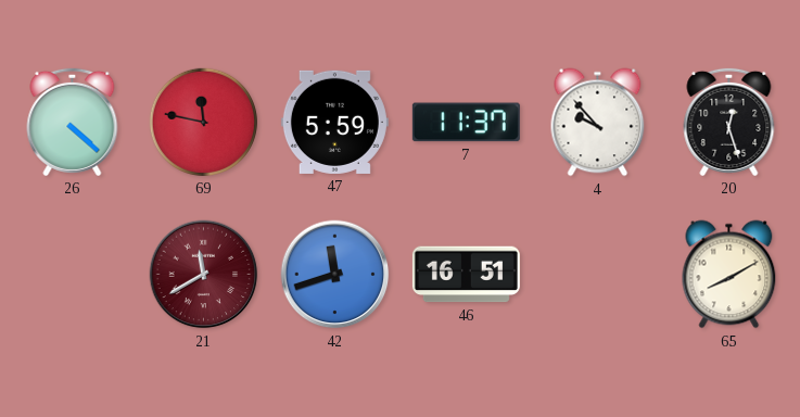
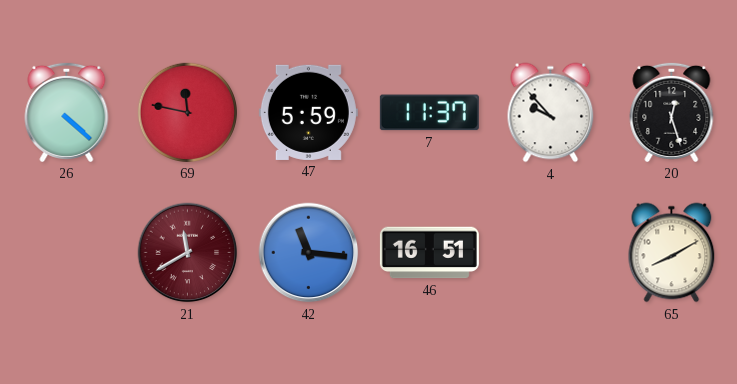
42: 11:42 -> 11:16
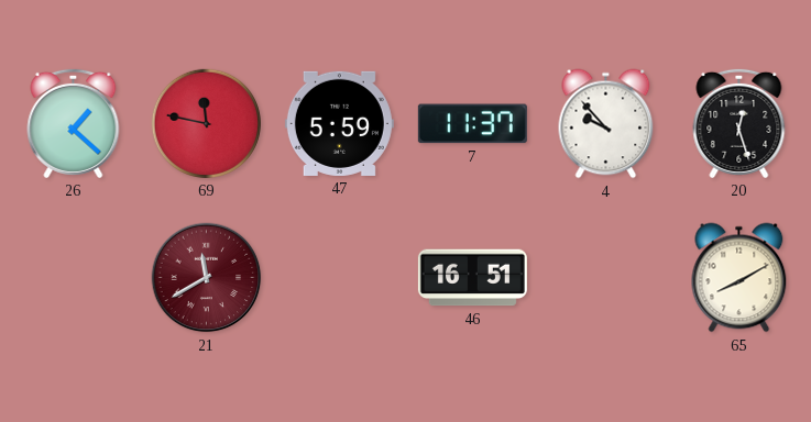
26: 4:22 -> 1:22
42: 11:16 -> none
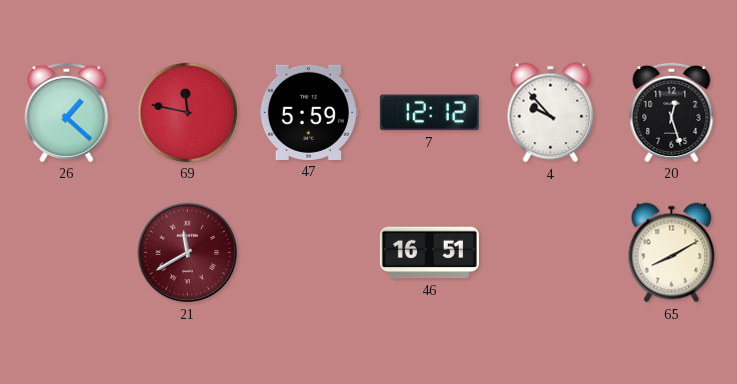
7: 11:37 -> 12:12
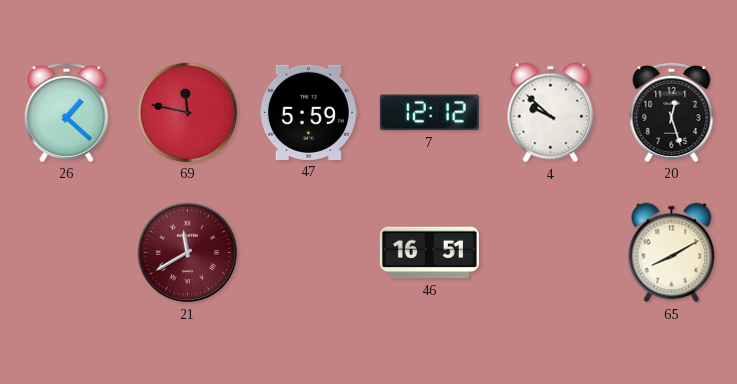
4: 9:53 -> 9:52
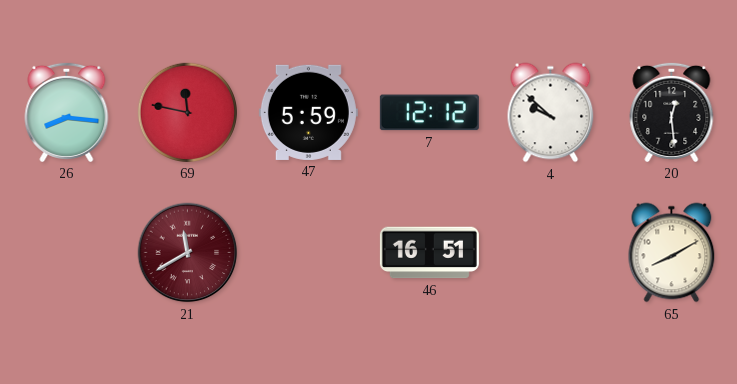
26: 1:22 -> 8:16
20: 12:27 -> 12:29
